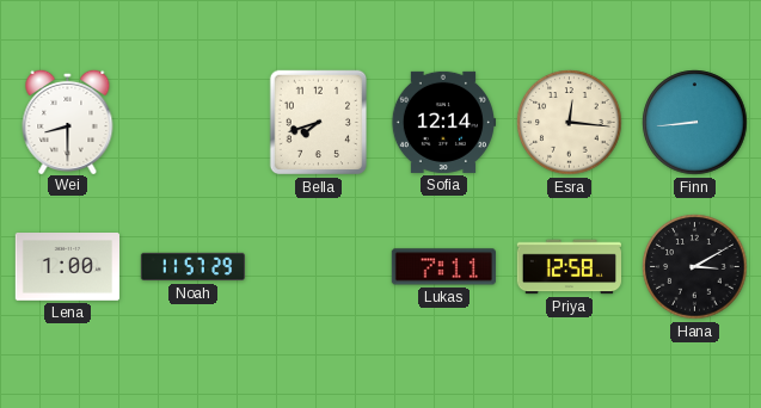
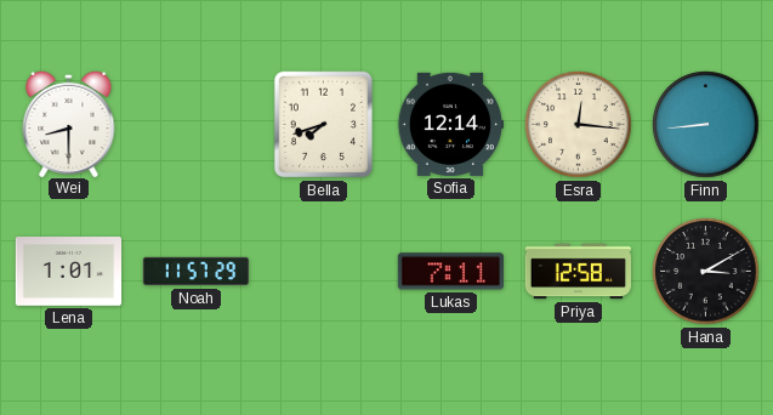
Lena: 1:00 -> 1:01
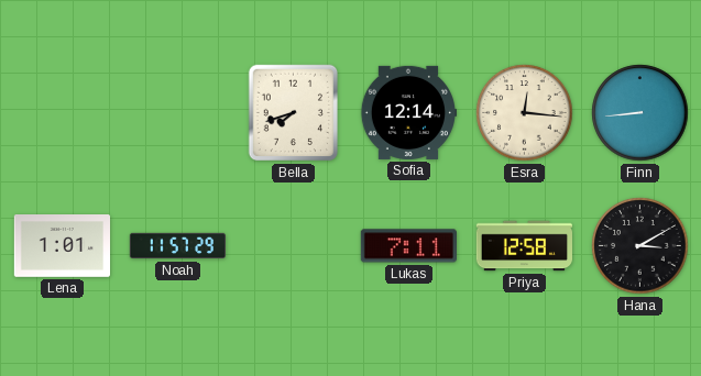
Wei: 8:30 -> none
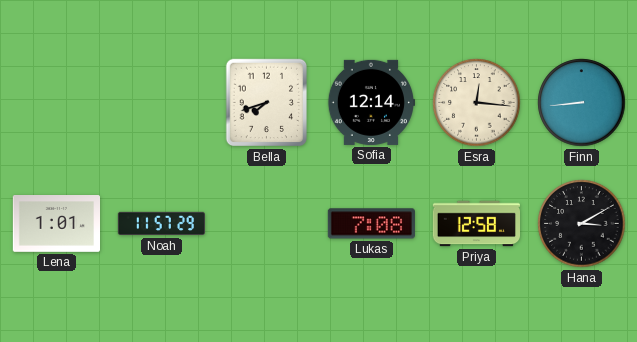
Lukas: 7:11 -> 7:08
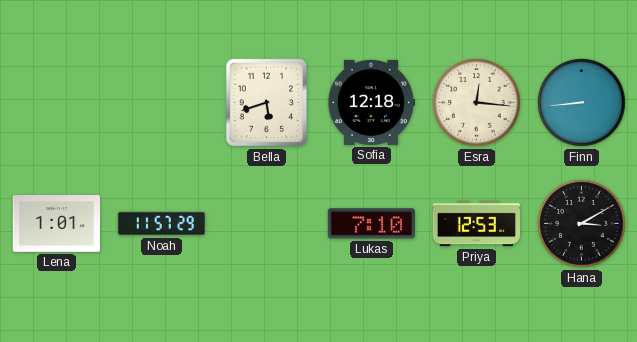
Bella: 7:42 -> 5:42
Sofia: 12:14 -> 12:18
Lukas: 7:08 -> 7:10
Priya: 12:58 -> 12:53
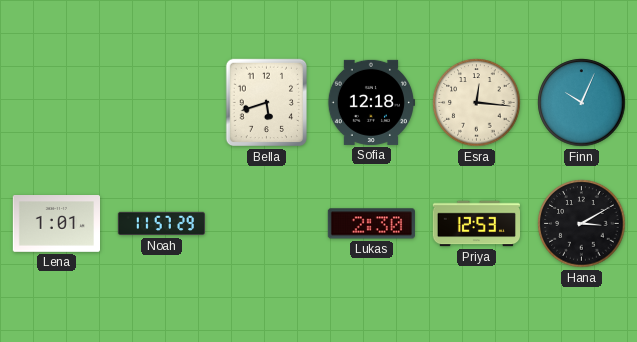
Finn: 8:44 -> 10:04
Lukas: 7:10 -> 2:30
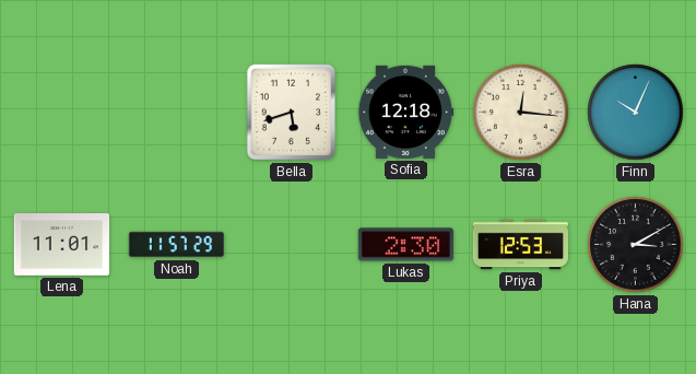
Lena: 1:01 -> 11:01
